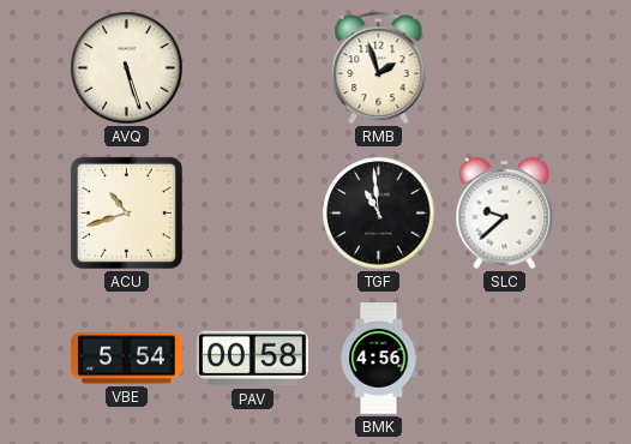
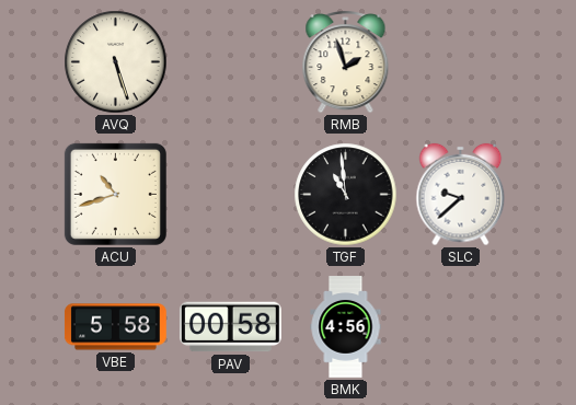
VBE: 5:54 -> 5:58
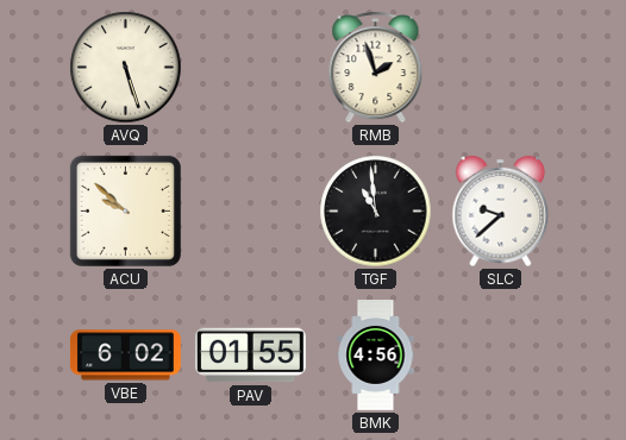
ACU: 10:42 -> 9:52
VBE: 5:58 -> 6:02
PAV: 00:58 -> 01:55
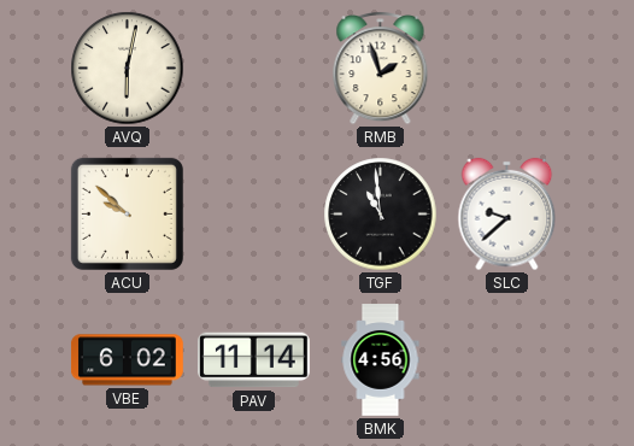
AVQ: 5:27 -> 6:02
PAV: 01:55 -> 11:14
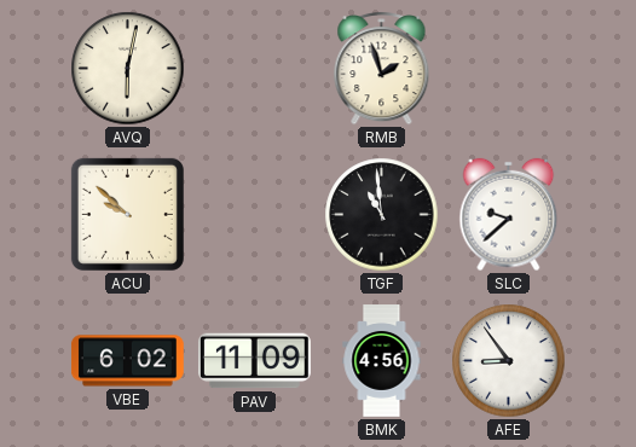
PAV: 11:14 -> 11:09
AFE: none -> 8:54
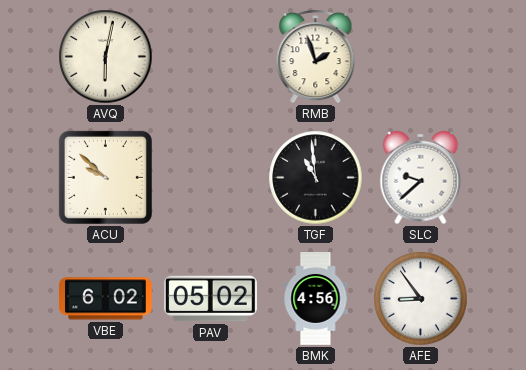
PAV: 11:09 -> 05:02
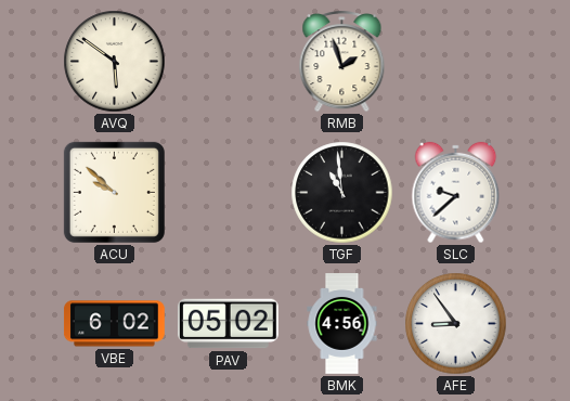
AVQ: 6:02 -> 5:51
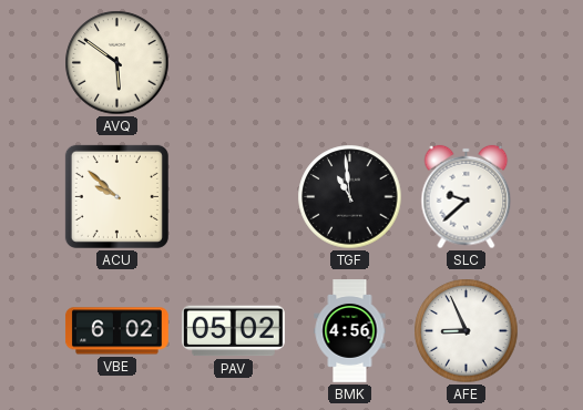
RMB: 1:57 -> none
AFE: 8:54 -> 8:56
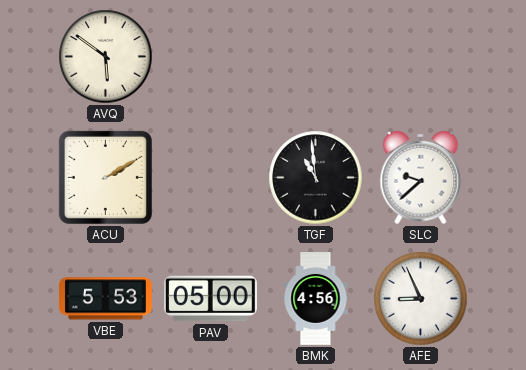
ACU: 9:52 -> 2:10
VBE: 6:02 -> 5:53
PAV: 05:02 -> 05:00
